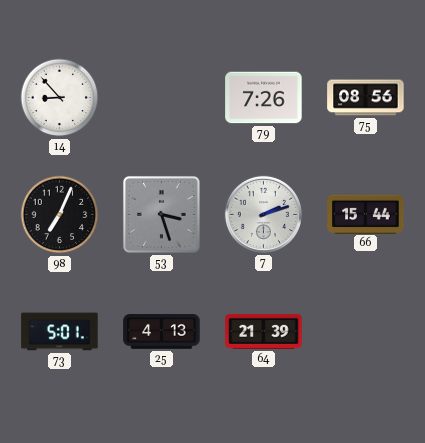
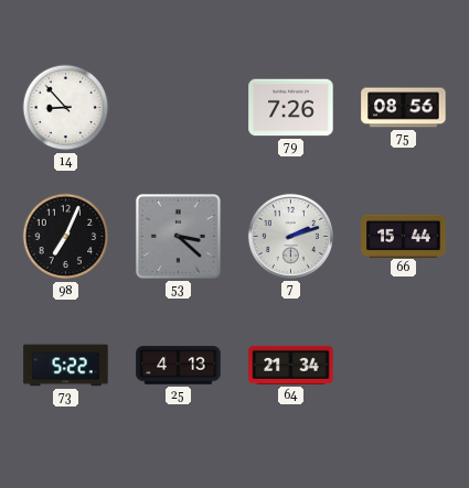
53: 3:27 -> 3:22
73: 5:01 -> 5:22
64: 21:39 -> 21:34
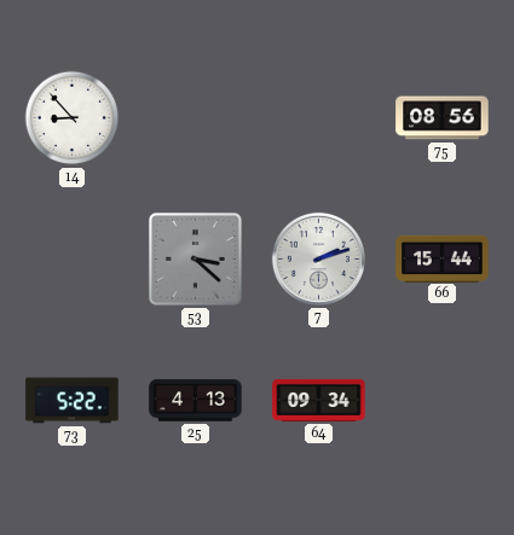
79: 7:26 -> none
98: 7:04 -> none
64: 21:34 -> 09:34
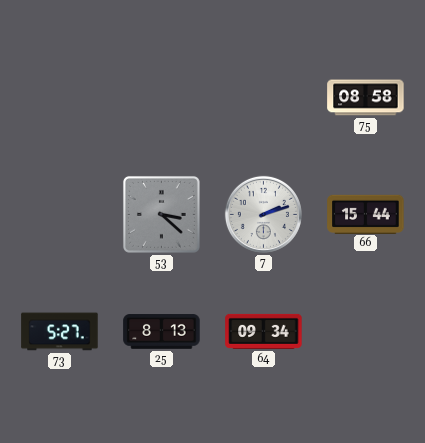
14: 8:53 -> none
75: 08:56 -> 08:58
73: 5:22 -> 5:27
25: 4:13 -> 8:13
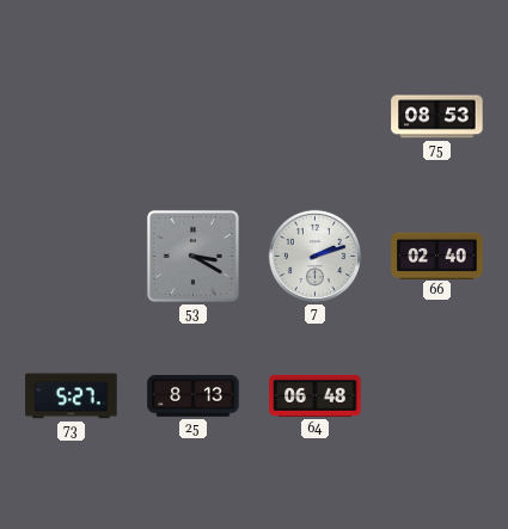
75: 08:58 -> 08:53
53: 3:22 -> 3:20
66: 15:44 -> 02:40
64: 09:34 -> 06:48
